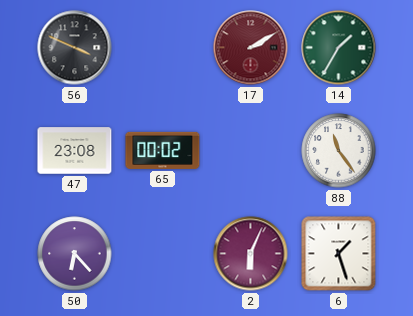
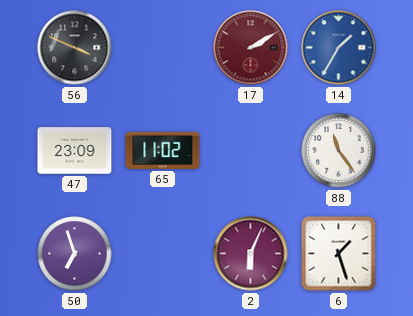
14 dial: green -> blue
47: 23:08 -> 23:09
65: 00:02 -> 11:02
50: 6:23 -> 6:57
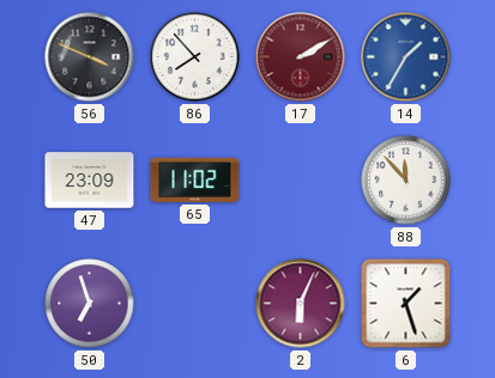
86: none -> 7:53
88: 11:24 -> 11:53
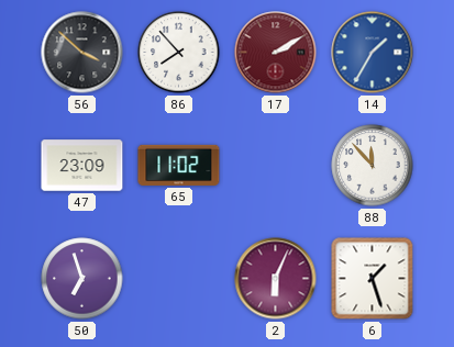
56: 3:49 -> 3:52
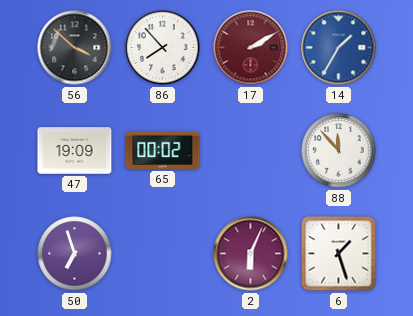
47: 23:09 -> 19:09
65: 11:02 -> 00:02
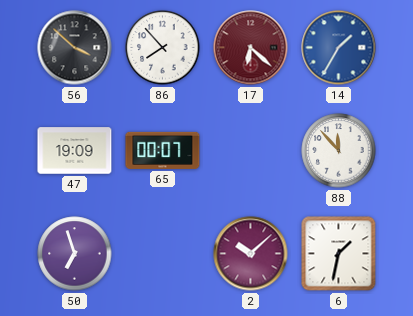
17: 2:10 -> 6:22
65: 00:02 -> 00:07
2: 6:04 -> 10:08
6: 1:27 -> 1:32
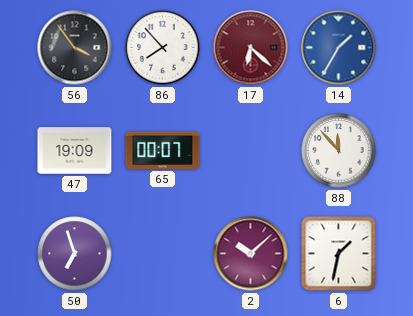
56: 3:52 -> 3:54
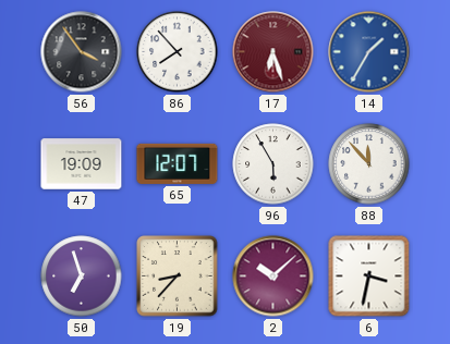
17: 6:22 -> 6:27
65: 00:07 -> 12:07
96: none -> 5:55
19: none -> 8:37
6: 1:32 -> 3:32
